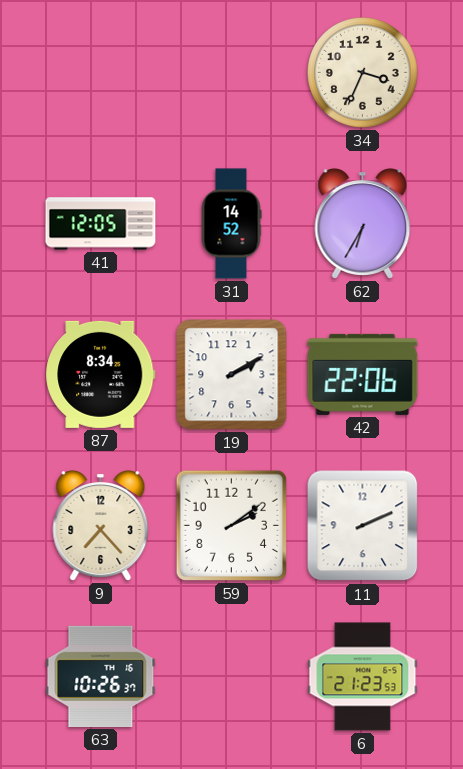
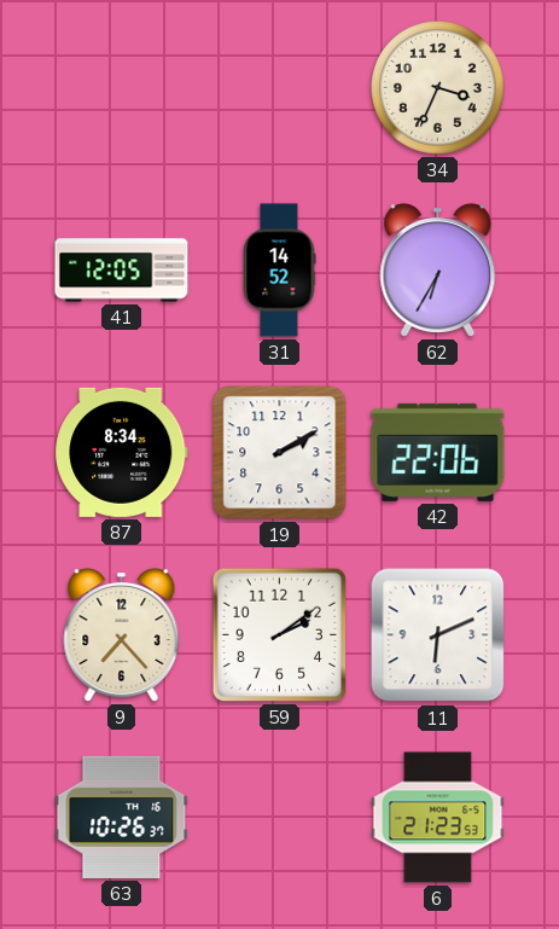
11: 2:11 -> 6:11
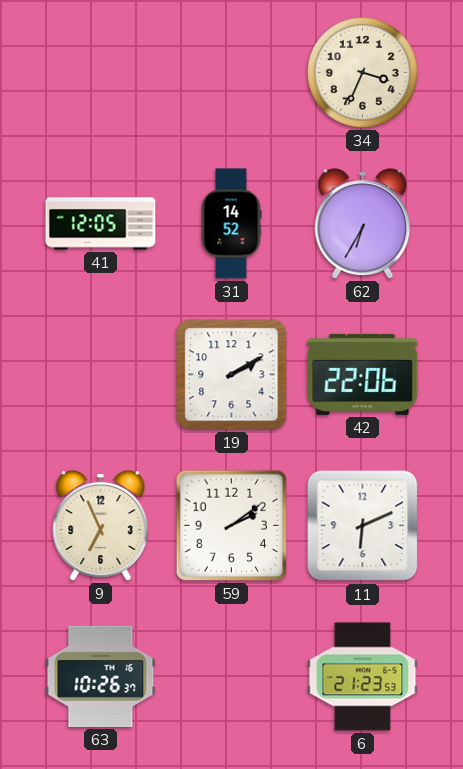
87: 8:34 -> none
9: 7:23 -> 6:56
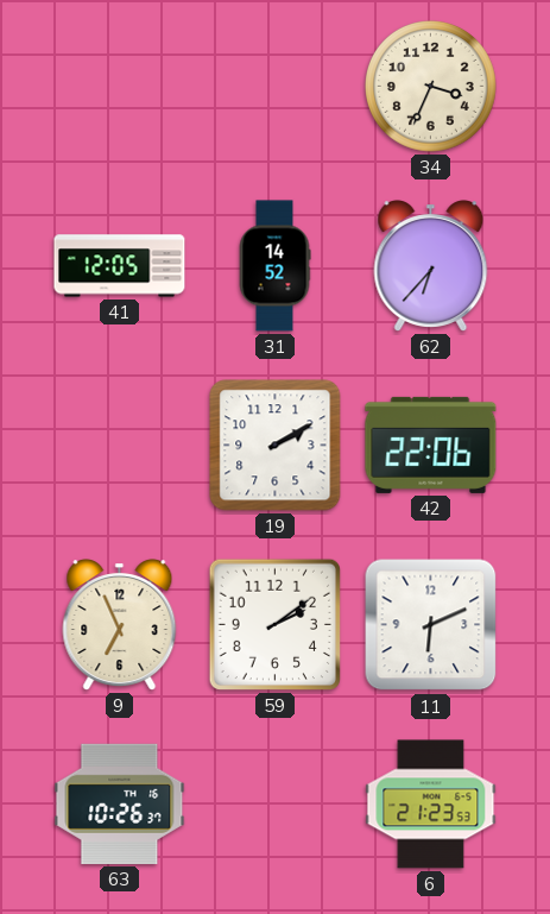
62: 6:35 -> 6:37
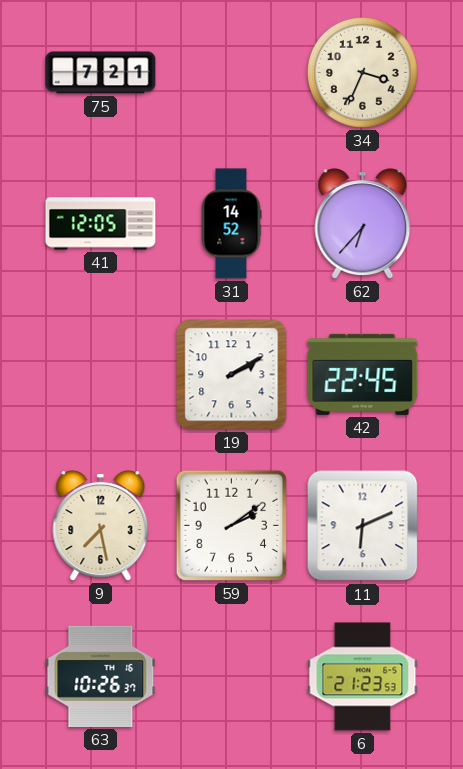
75: none -> 7:21
42: 22:06 -> 22:45
9: 6:56 -> 7:28
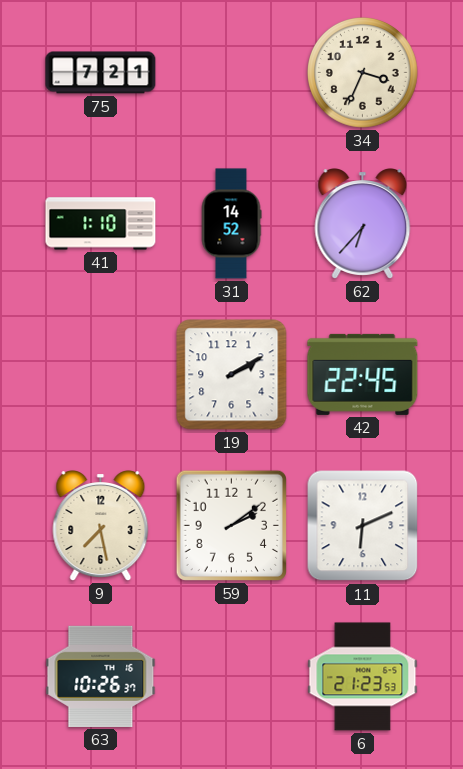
41: 12:05 -> 1:10
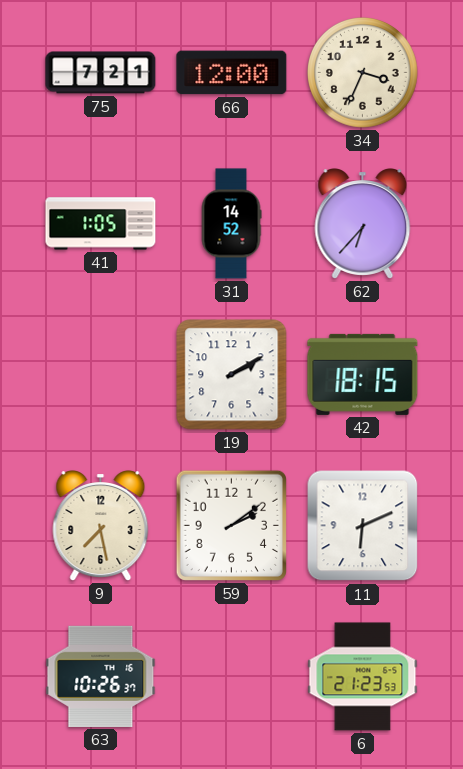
66: none -> 12:00
41: 1:10 -> 1:05
42: 22:45 -> 18:15
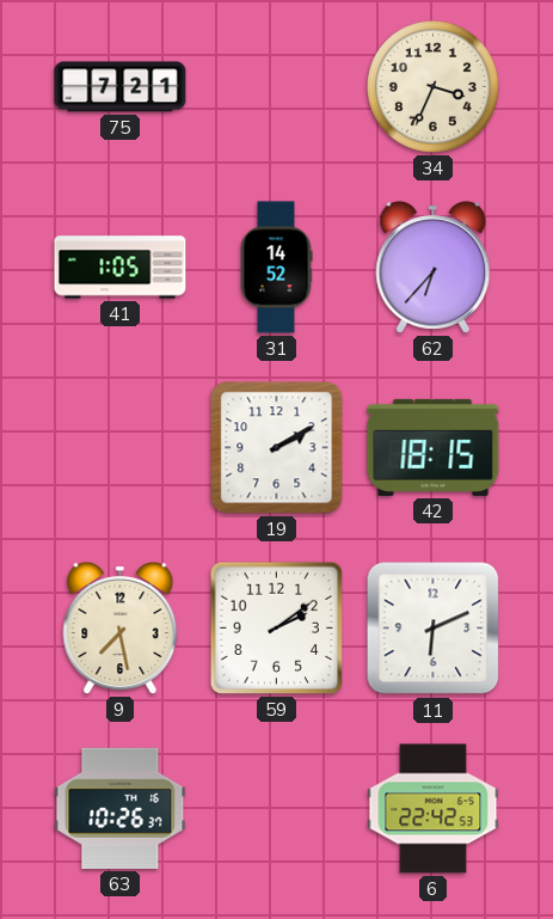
66: 12:00 -> none
6: 21:23 -> 22:42
